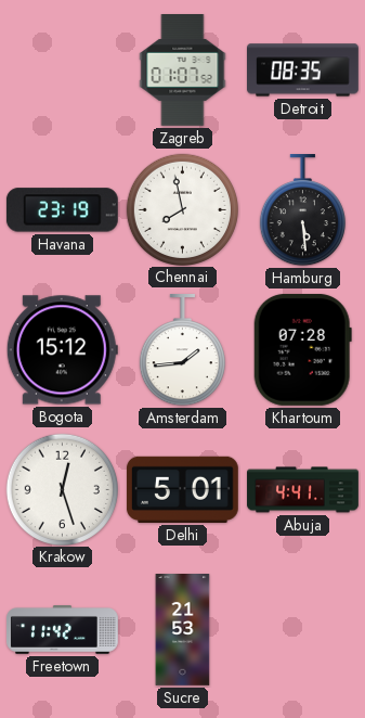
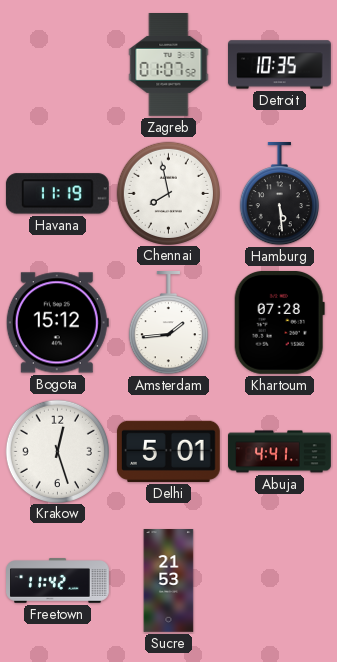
Detroit: 08:35 -> 10:35
Havana: 23:19 -> 11:19
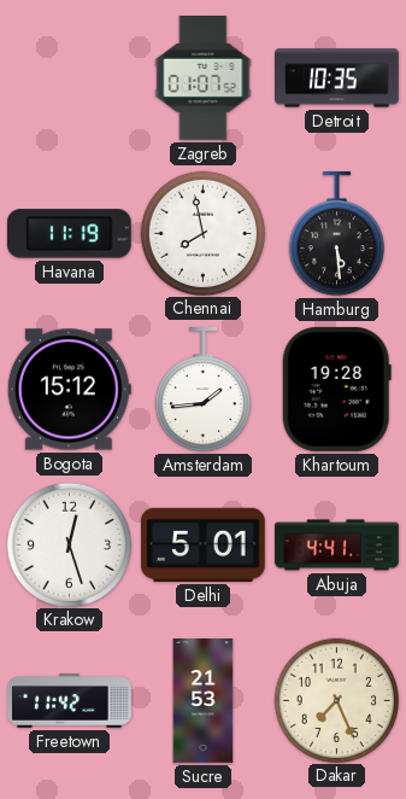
Khartoum: 07:28 -> 19:28
Dakar: none -> 7:26
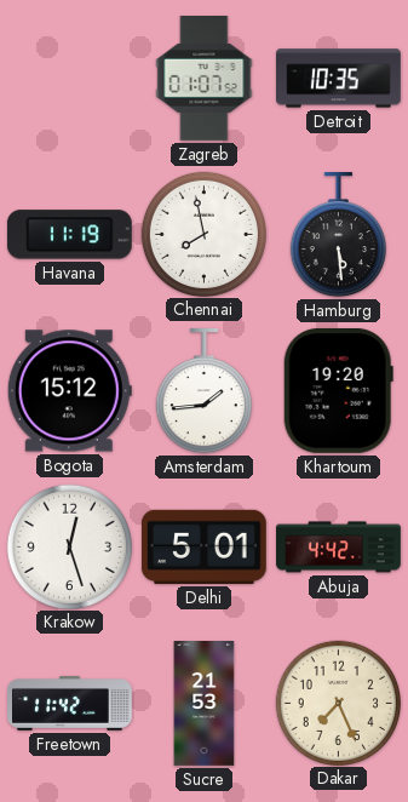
Khartoum: 19:28 -> 19:20
Abuja: 4:41 -> 4:42
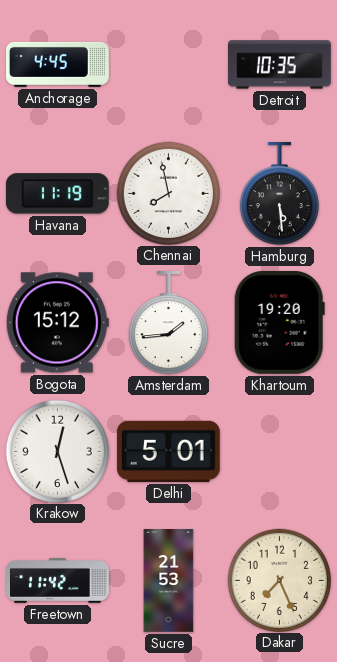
Anchorage: none -> 4:45
Zagreb: 01:07 -> none
Abuja: 4:42 -> none
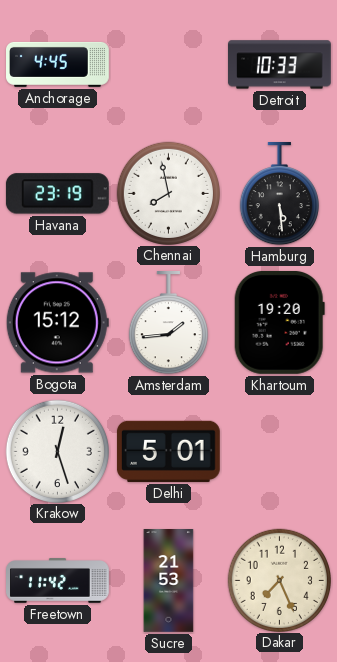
Detroit: 10:35 -> 10:33
Havana: 11:19 -> 23:19
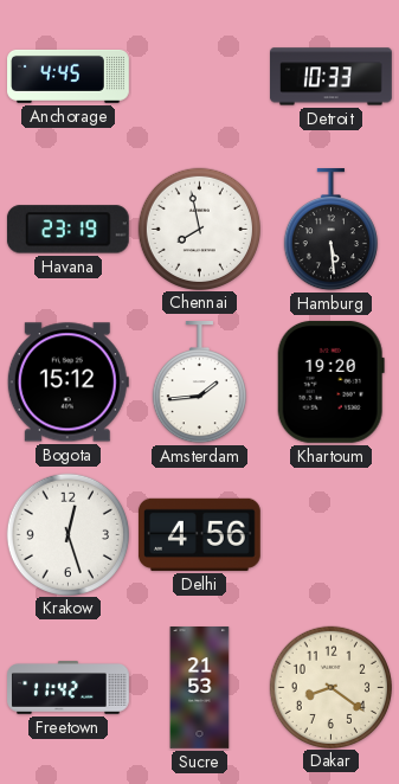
Delhi: 5:01 -> 4:56
Dakar: 7:26 -> 8:21
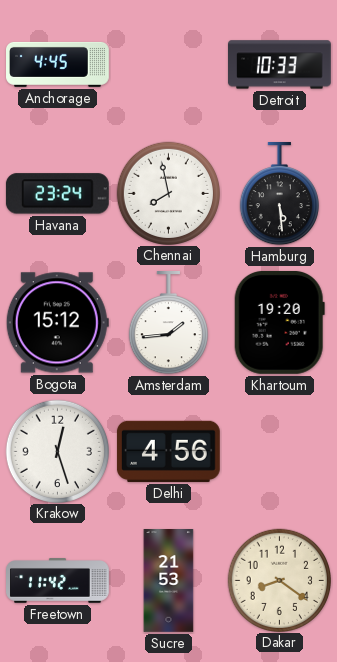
Havana: 23:19 -> 23:24
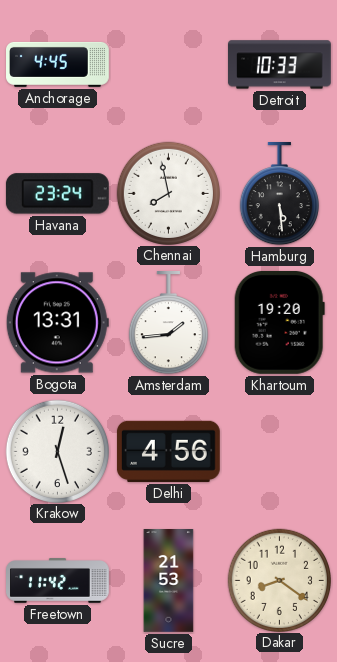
Bogota: 15:12 -> 13:31
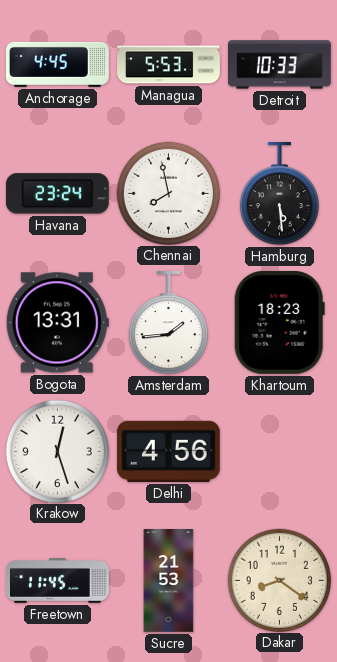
Managua: none -> 5:53
Khartoum: 19:20 -> 18:23
Freetown: 11:42 -> 11:45
